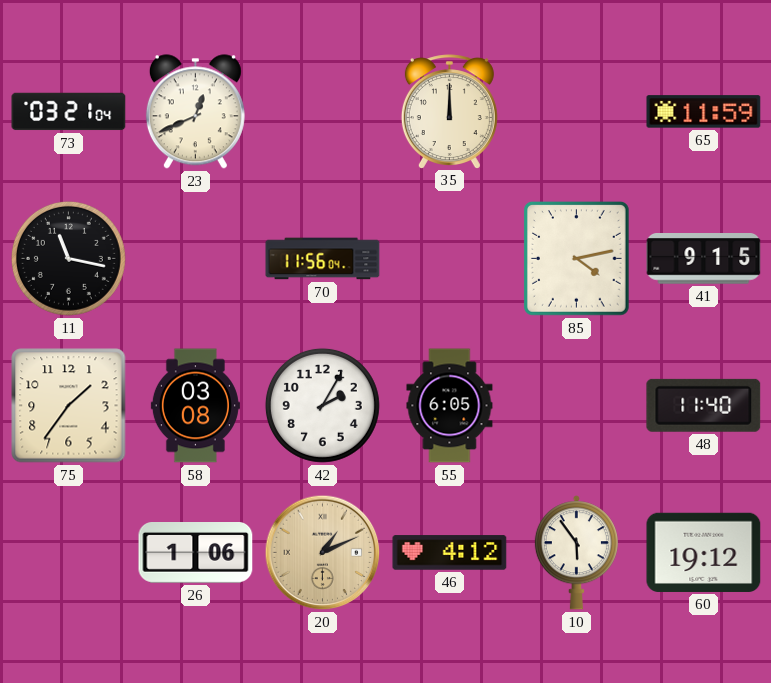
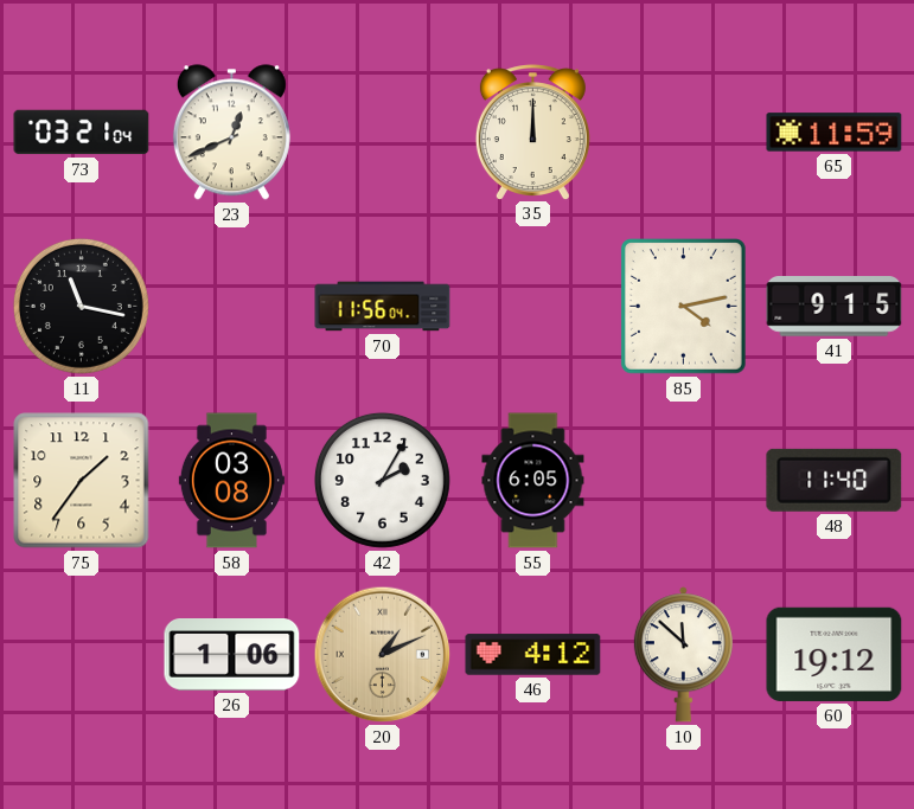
10: 5:54 -> 11:52
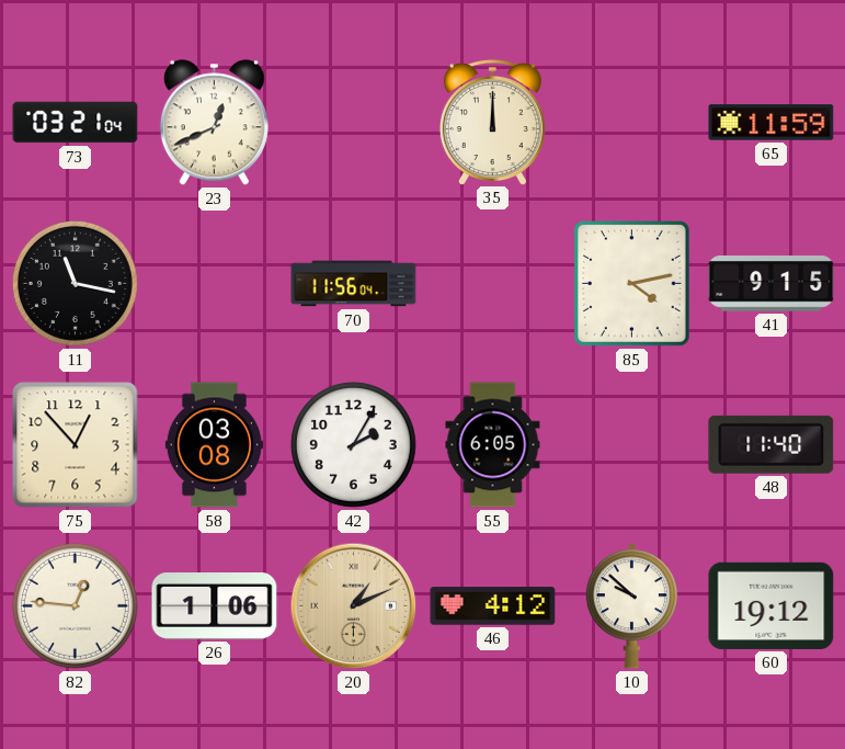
75: 1:36 -> 12:53
82: none -> 12:46
10: 11:52 -> 9:52
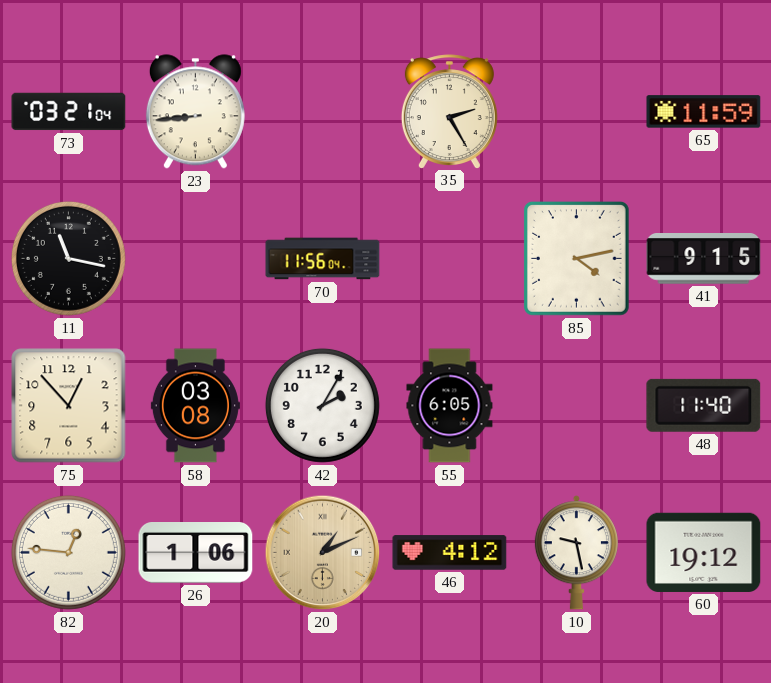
23: 12:41 -> 8:44
35: 12:00 -> 2:25
10: 9:52 -> 9:28
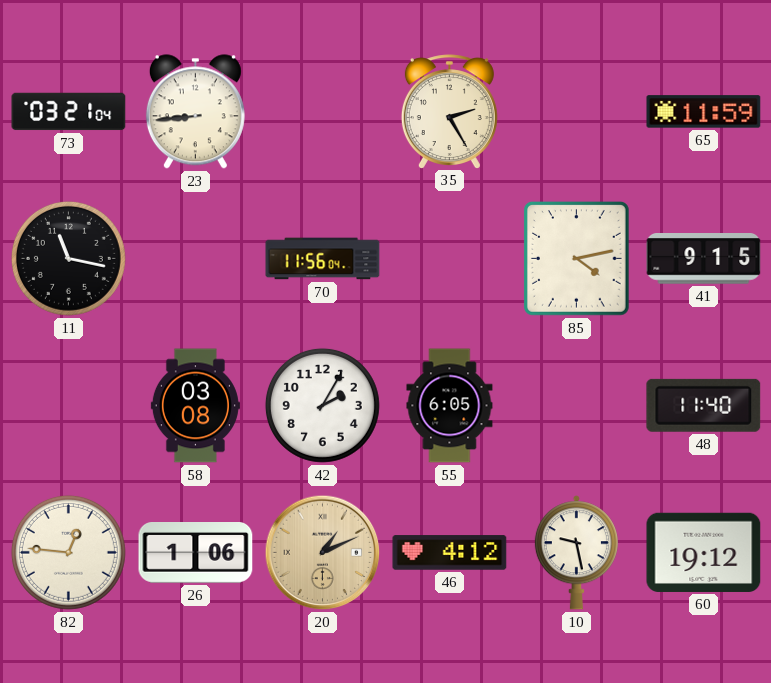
75: 12:53 -> none
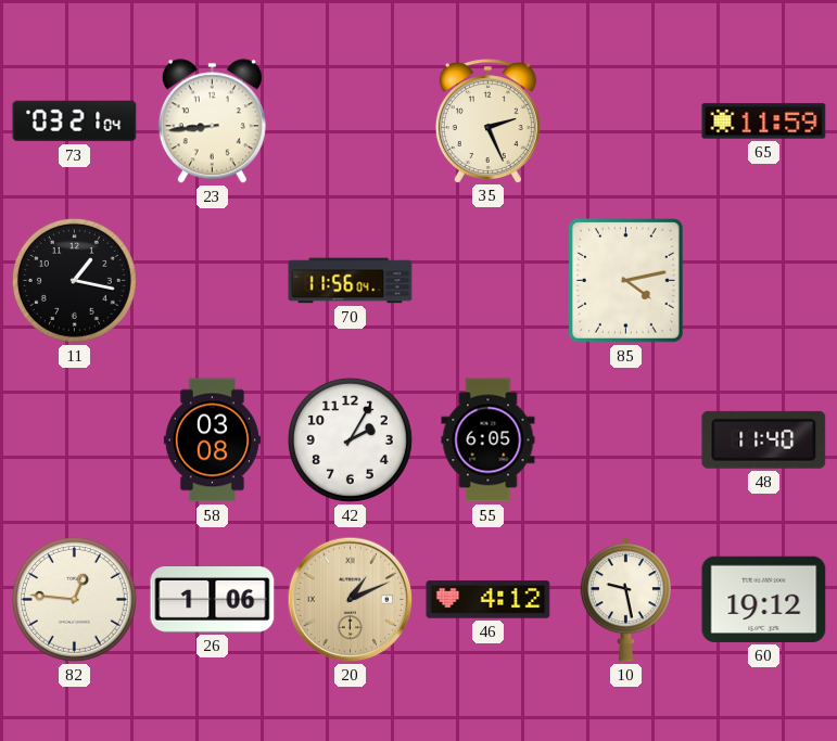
35: 2:25 -> 2:26
11: 11:17 -> 1:17
41: 9:15 -> none
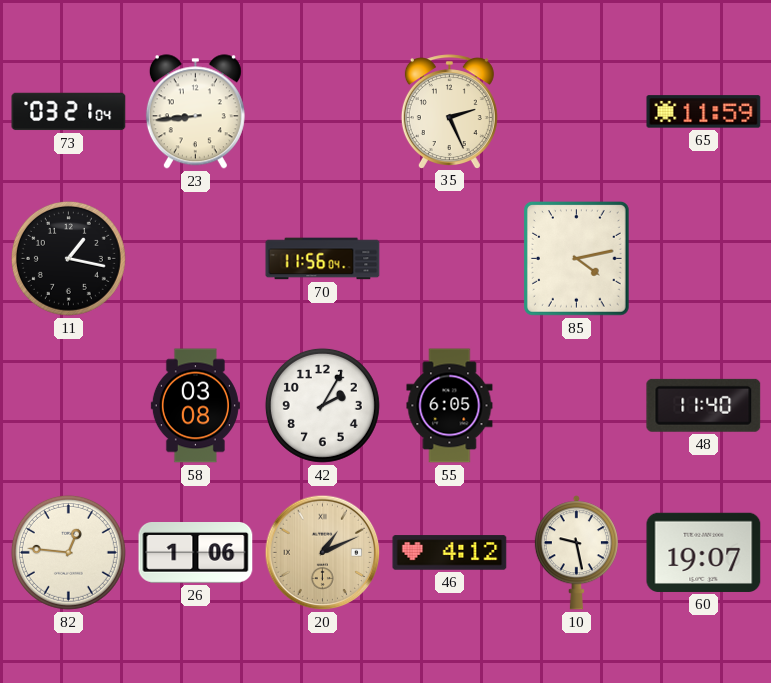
60: 19:12 -> 19:07
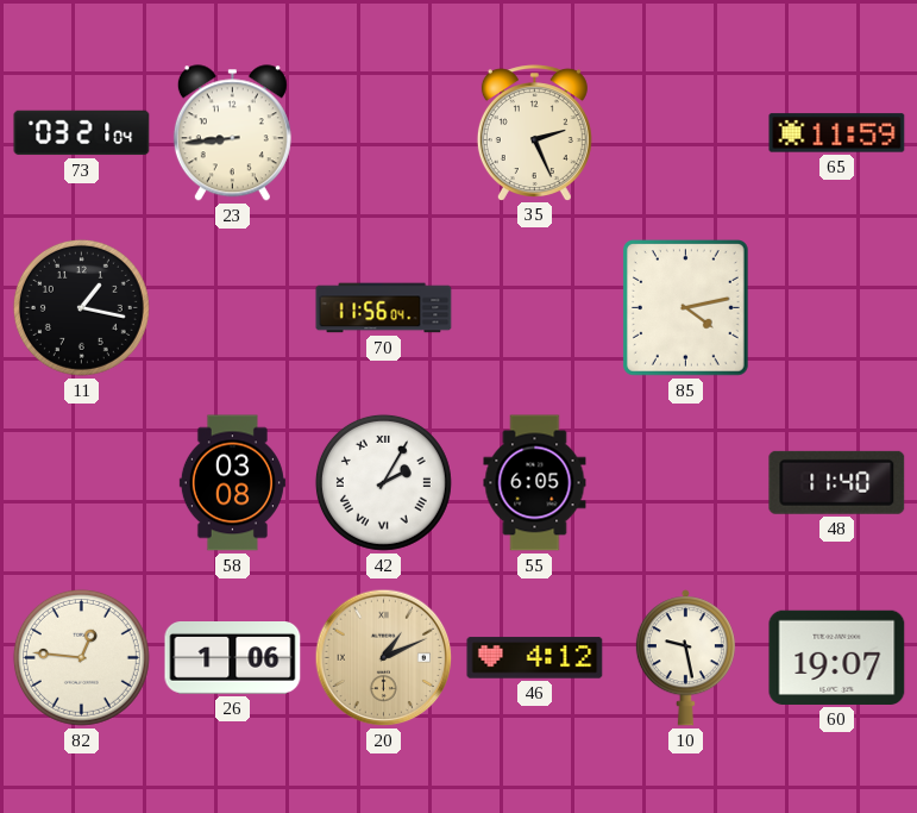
42 numerals: Arabic -> Roman
